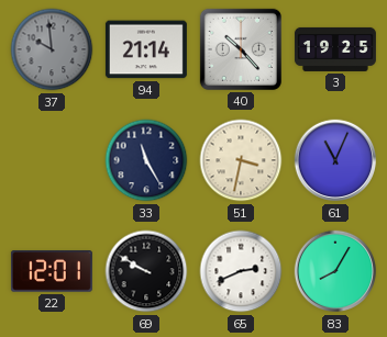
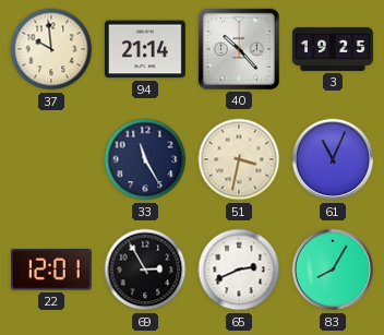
37 dial: grey -> cream
69: 9:50 -> 2:55
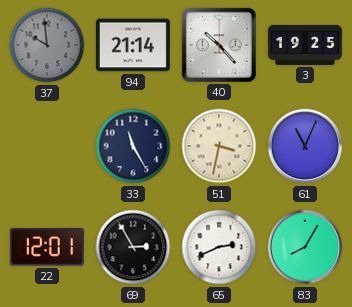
37 dial: cream -> grey
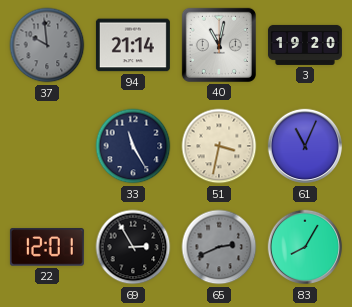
40: 10:23 -> 11:02
3: 19:25 -> 19:20
65 dial: white -> grey
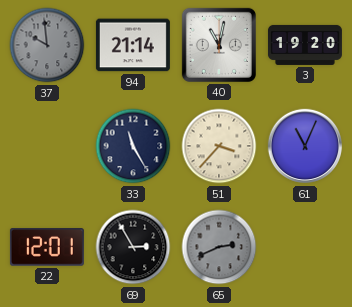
51: 3:32 -> 3:37
83: 8:05 -> none
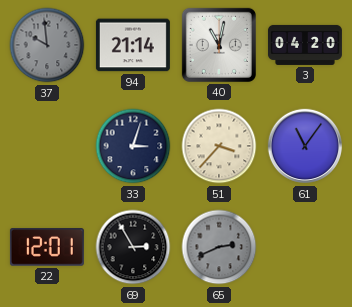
3: 19:20 -> 04:20
33: 11:25 -> 3:03
61: 11:04 -> 11:06
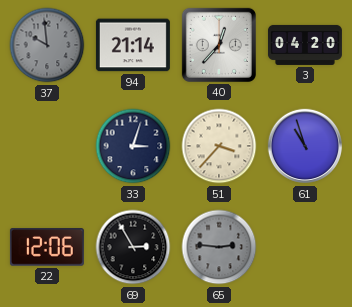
40: 11:02 -> 12:37
61: 11:06 -> 10:57
22: 12:01 -> 12:06
65: 2:41 -> 2:46
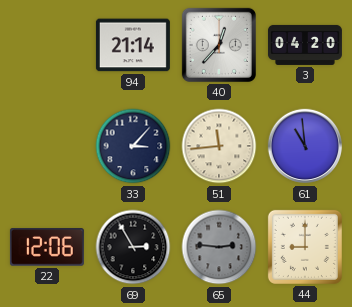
37: 9:59 -> none
33: 3:03 -> 3:07
51: 3:37 -> 11:44
61: 10:57 -> 10:59
44: none -> 9:00
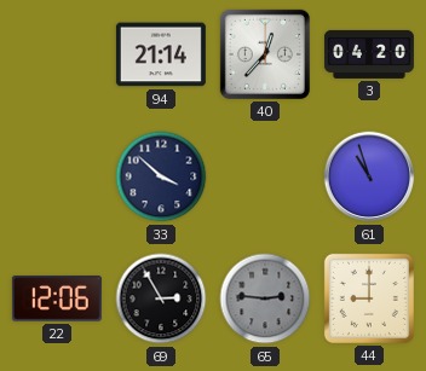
33: 3:07 -> 3:52
51: 11:44 -> none
61: 10:59 -> 10:57
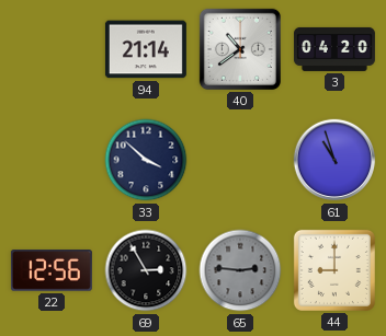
40: 12:37 -> 10:39
22: 12:06 -> 12:56
